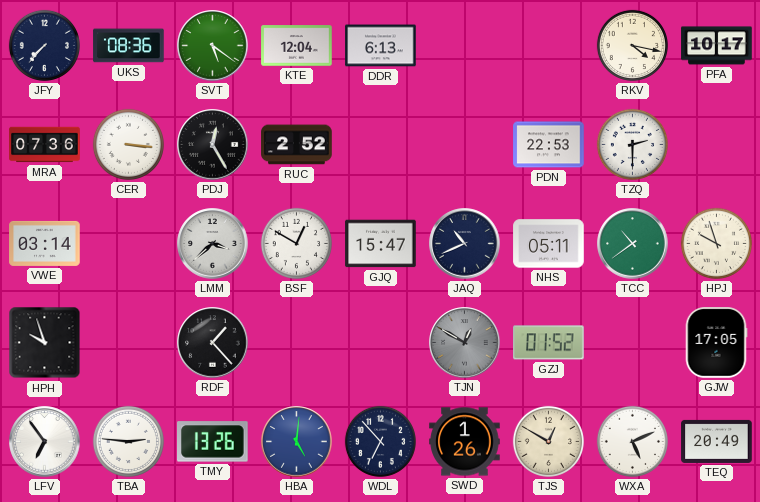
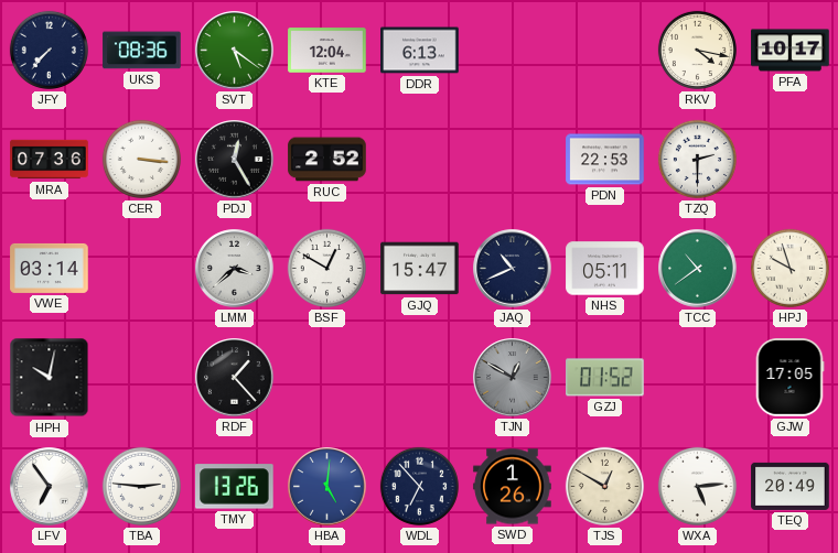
HPH: 9:57 -> 10:02
WXA: 5:11 -> 5:14
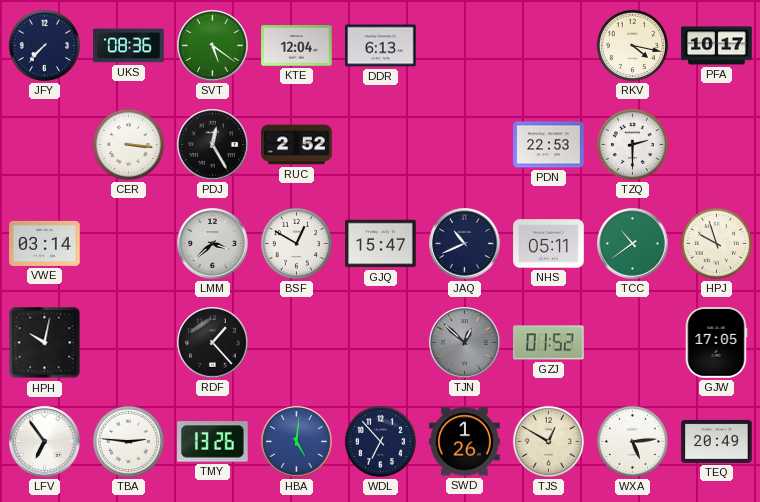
MRA: 07:36 -> none
TJN: 12:50 -> 12:52
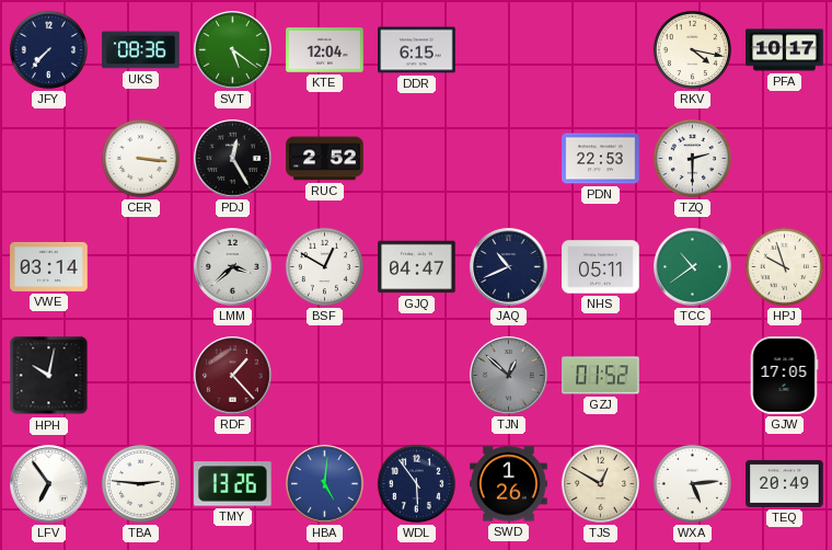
DDR: 6:13 -> 6:15
GJQ: 15:47 -> 04:47
RDF dial: black -> burgundy
WDL: 6:53 -> 5:54
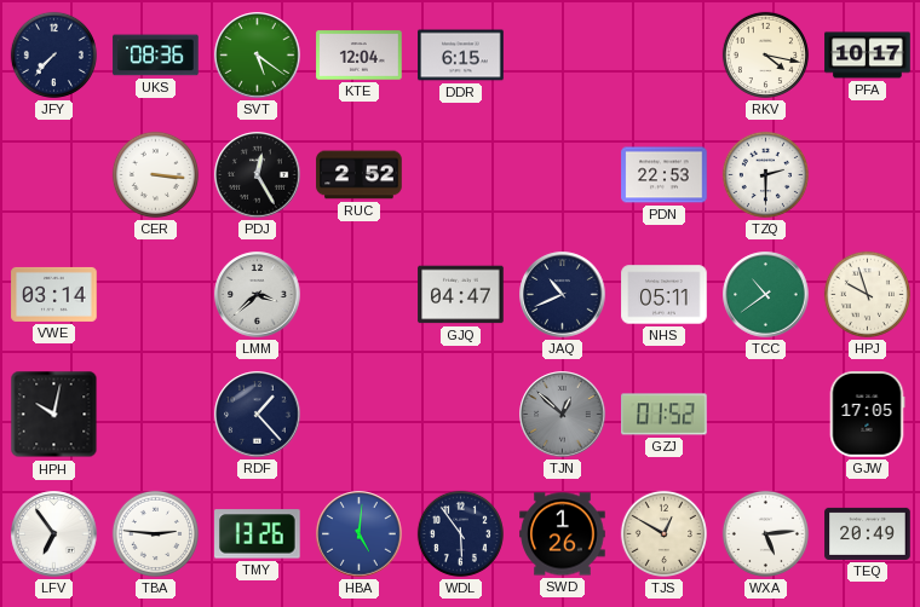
BSF: 12:50 -> none
RDF dial: burgundy -> navy
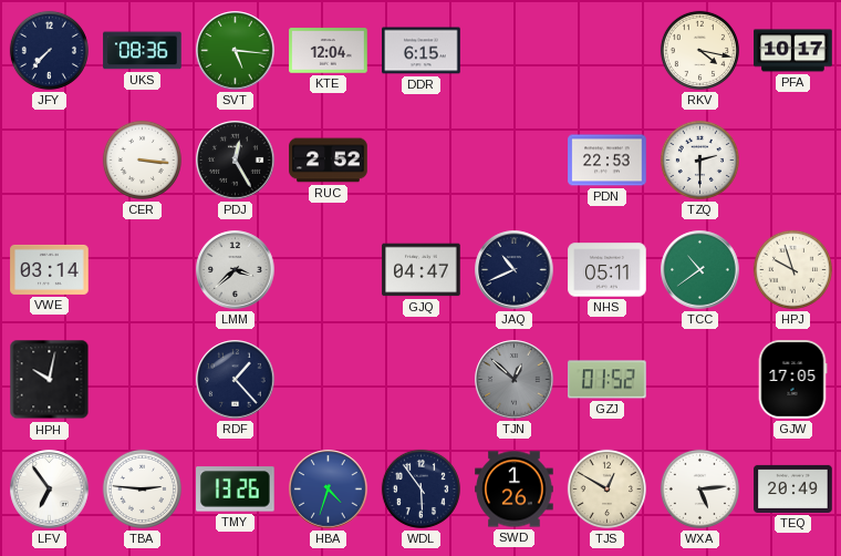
SVT: 5:21 -> 5:16
HBA: 5:01 -> 4:33
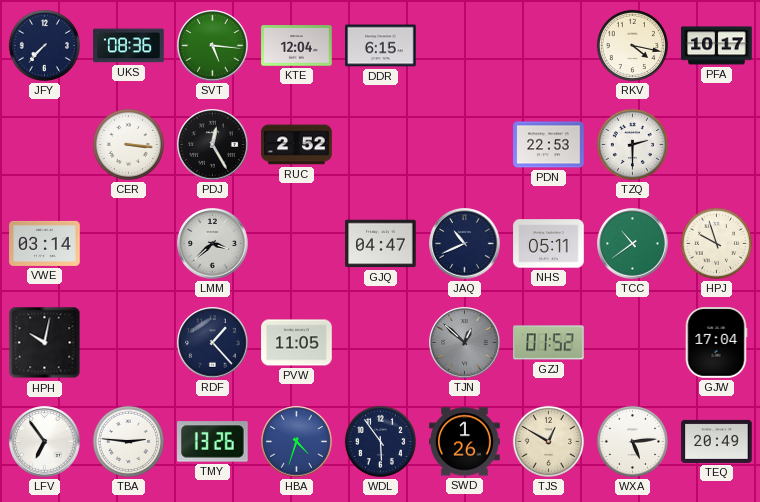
PVW: none -> 11:05
GJW: 17:05 -> 17:04
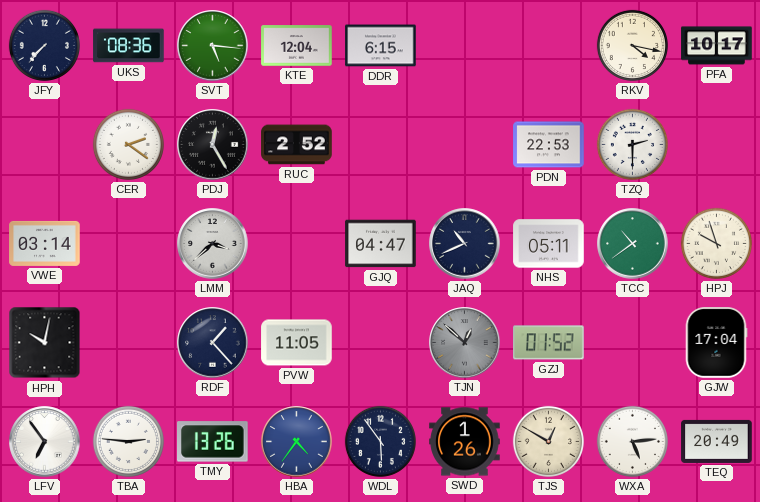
CER: 3:16 -> 2:21
HBA: 4:33 -> 4:36
